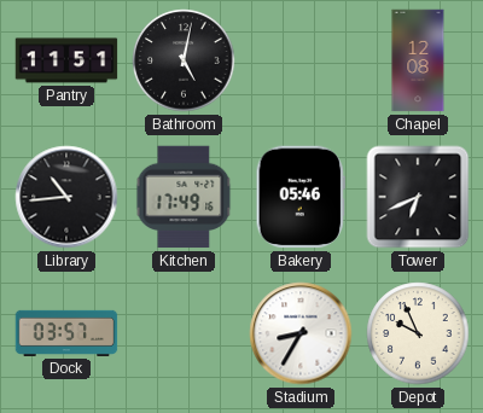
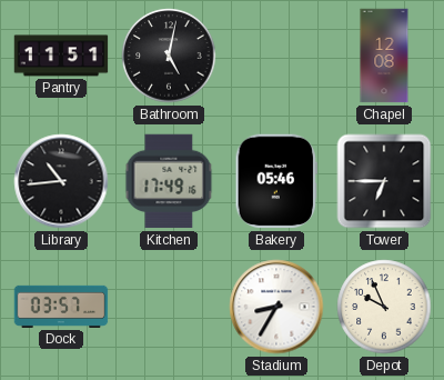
Tower: 6:41 -> 6:45
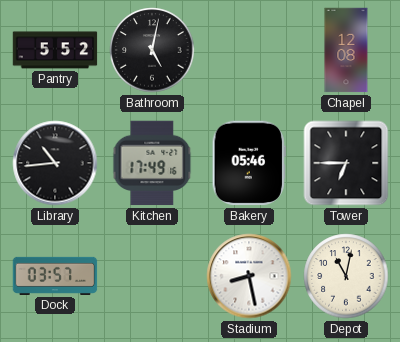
Pantry: 11:51 -> 5:52
Stadium: 8:35 -> 8:28
Depot: 9:56 -> 11:02
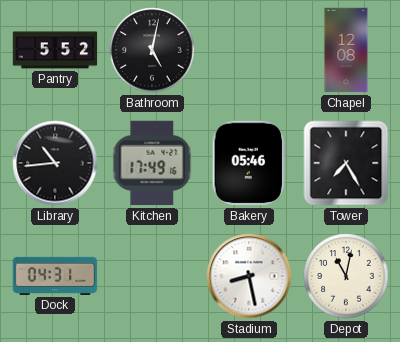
Tower: 6:45 -> 7:25
Dock: 03:57 -> 04:31
